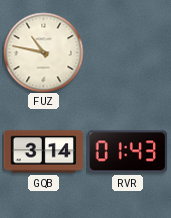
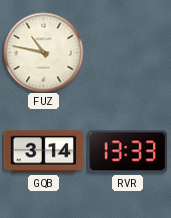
RVR: 01:43 -> 13:33
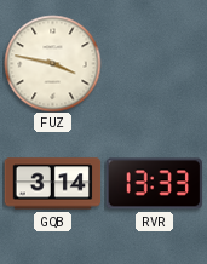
FUZ: 10:47 -> 3:47
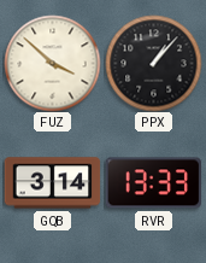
FUZ: 3:47 -> 3:52
PPX: none -> 1:07
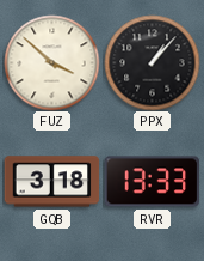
GQB: 3:14 -> 3:18
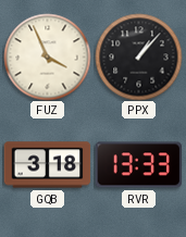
FUZ: 3:52 -> 3:56
